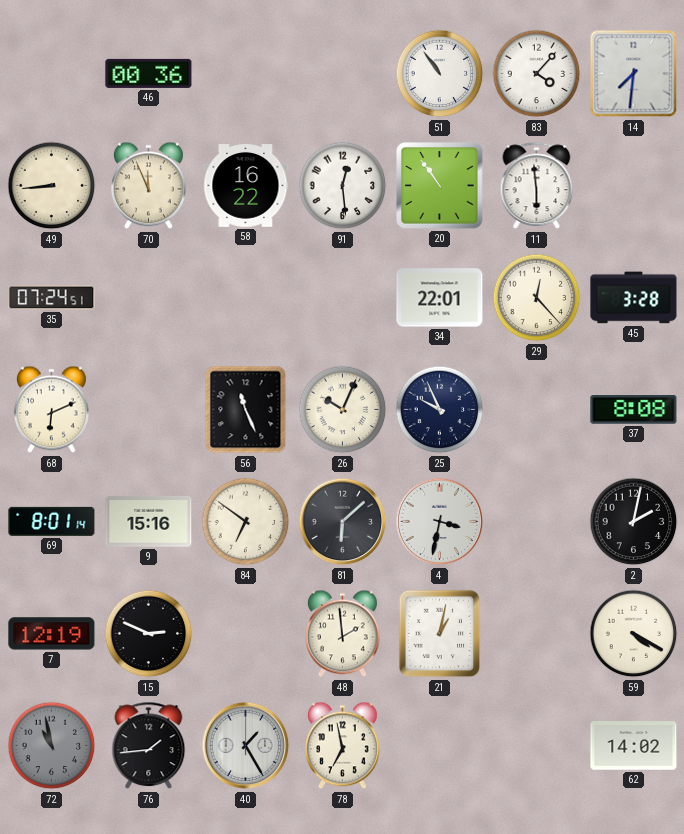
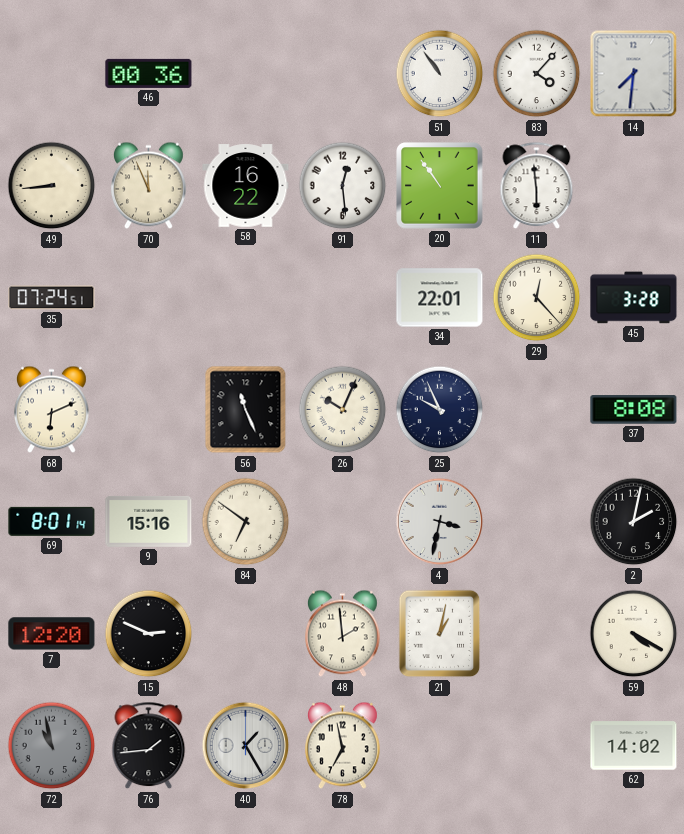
81: 6:08 -> none
7: 12:19 -> 12:20
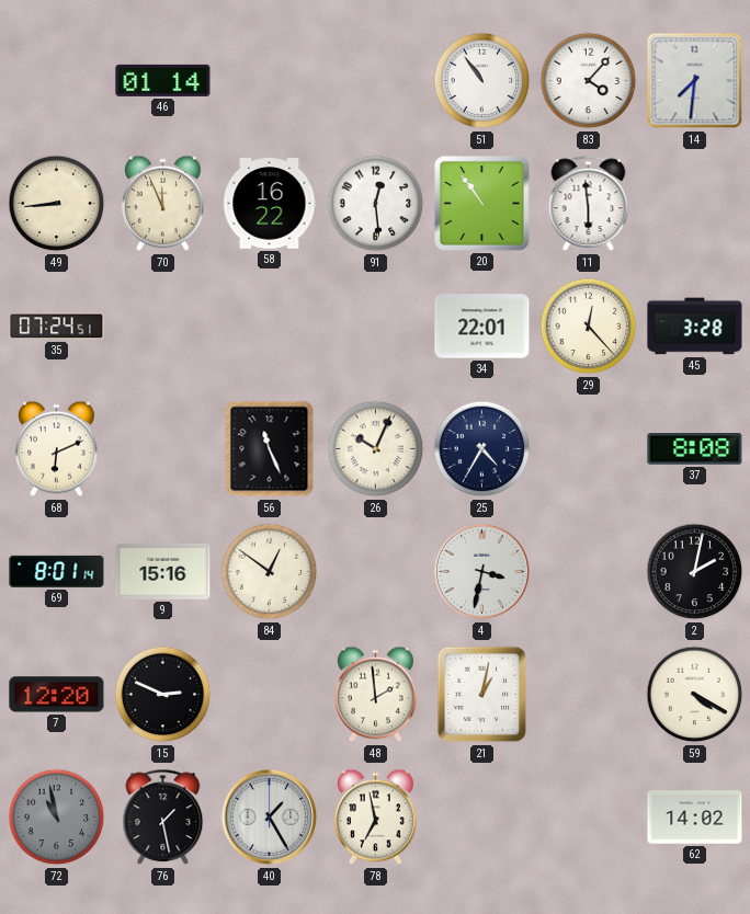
46: 00:36 -> 01:14
25: 9:56 -> 4:35
84: 6:51 -> 12:51
76: 1:44 -> 1:28
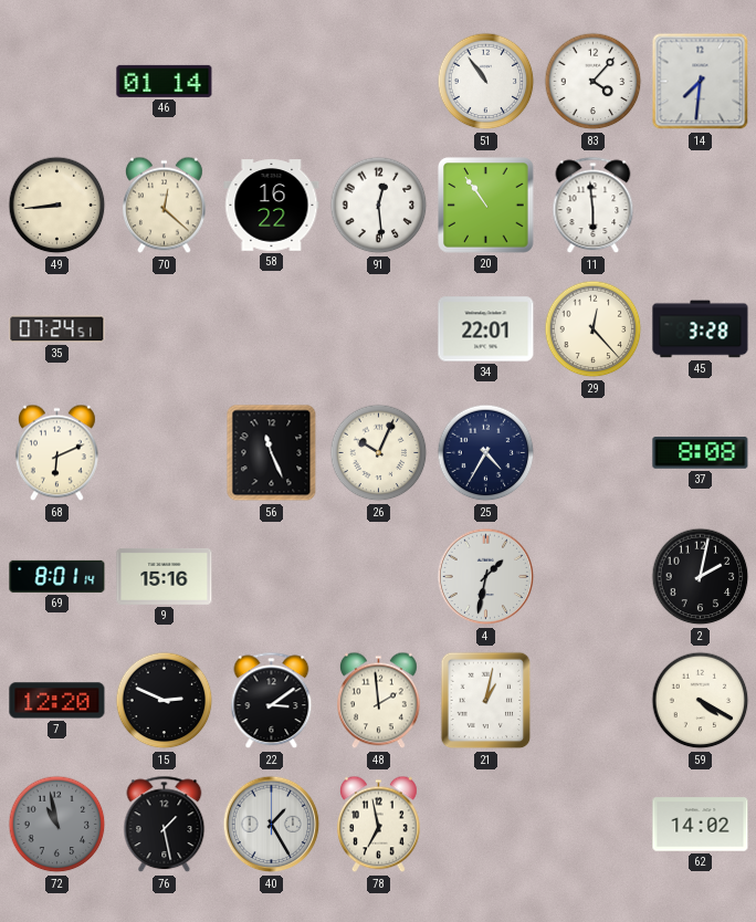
70: 11:56 -> 12:22
84: 12:51 -> none
4: 3:32 -> 1:32
22: none -> 3:09
